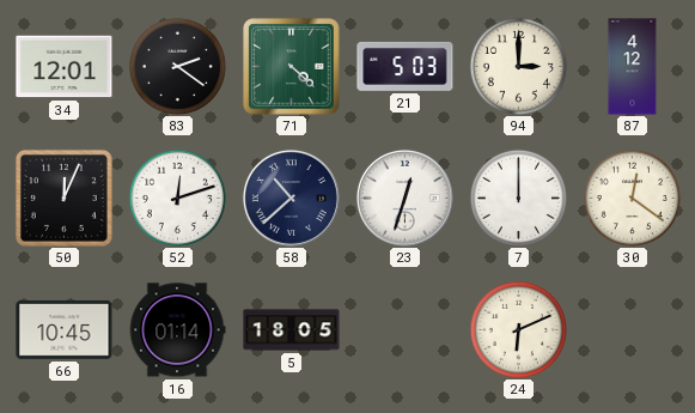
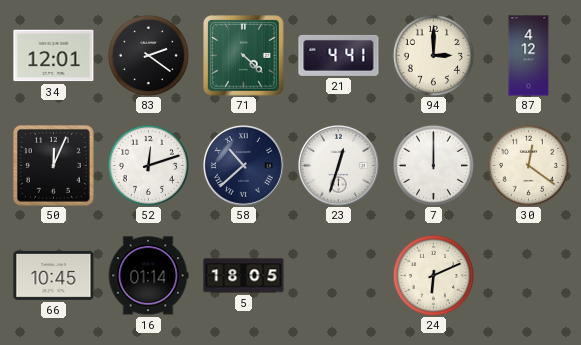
21: 5:03 -> 4:41
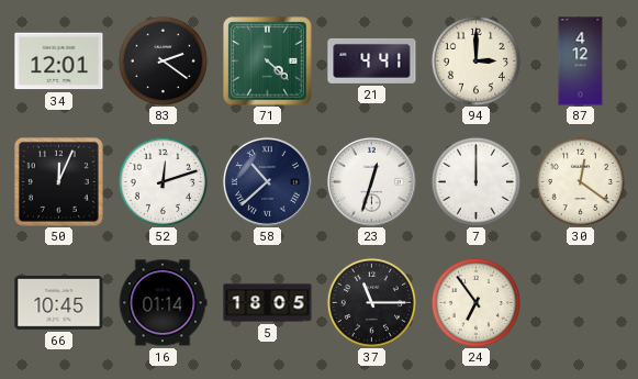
37: none -> 11:15
24: 6:11 -> 6:54
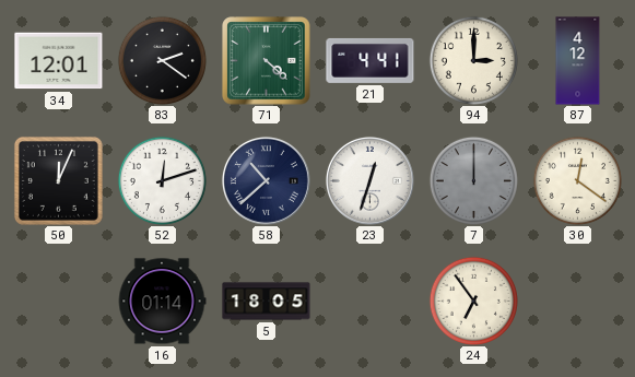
7 dial: white -> grey
66: 10:45 -> none
37: 11:15 -> none
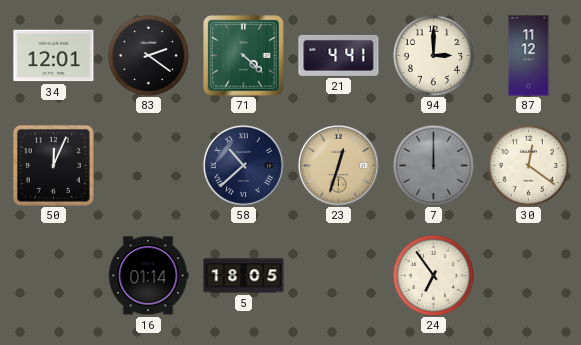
87: 4:12 -> 11:12
52: 12:12 -> none
23 dial: white -> champagne
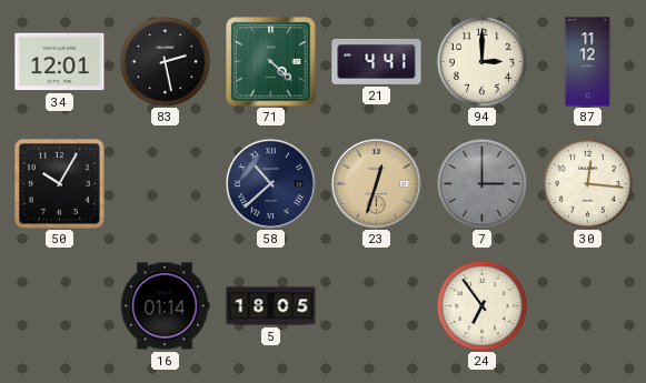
83: 2:21 -> 2:28
50: 12:04 -> 10:05
7: 12:00 -> 3:00
30: 12:21 -> 12:16
